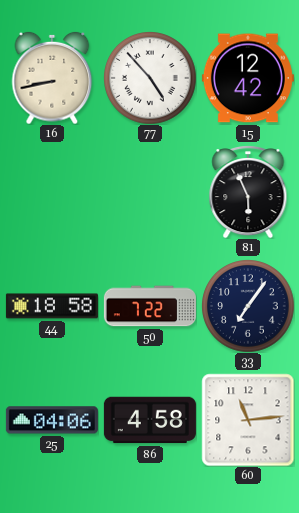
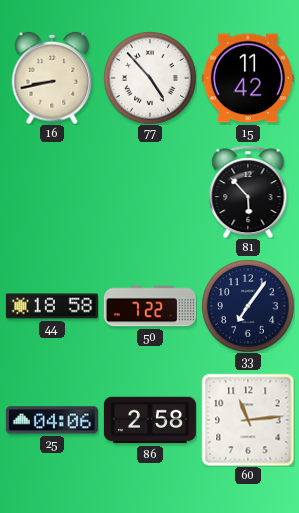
15: 12:42 -> 11:42
81: 5:56 -> 5:53
86: 4:58 -> 2:58
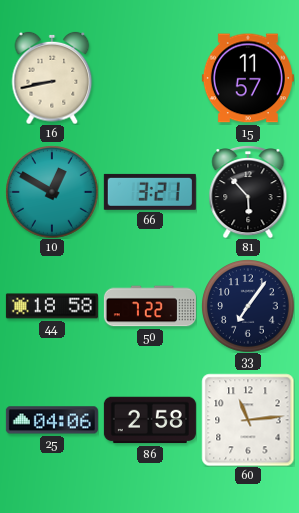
77: 4:53 -> none
15: 11:42 -> 11:57
10: none -> 12:50
66: none -> 3:21
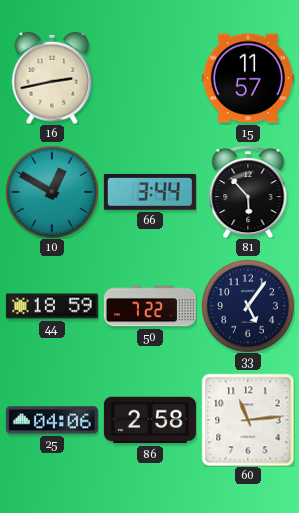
16: 8:43 -> 2:43
66: 3:21 -> 3:44
44: 18:58 -> 18:59
33: 7:06 -> 5:06
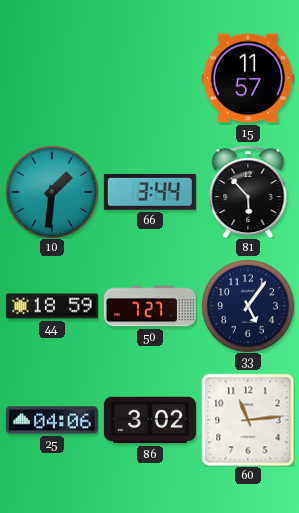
16: 2:43 -> none
10: 12:50 -> 1:31
50: 7:22 -> 7:27
86: 2:58 -> 3:02
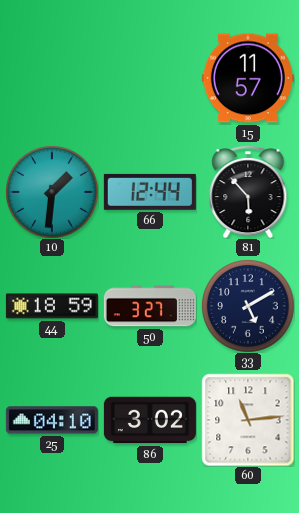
66: 3:44 -> 12:44
50: 7:27 -> 3:27
33: 5:06 -> 5:10
25: 04:06 -> 04:10
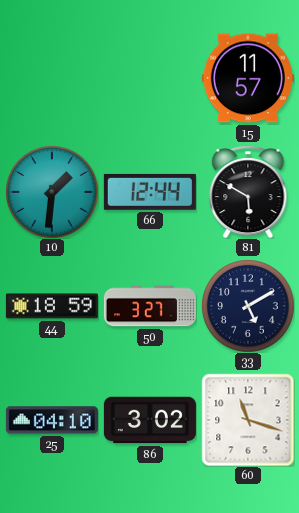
81: 5:53 -> 5:50
60: 11:14 -> 11:18
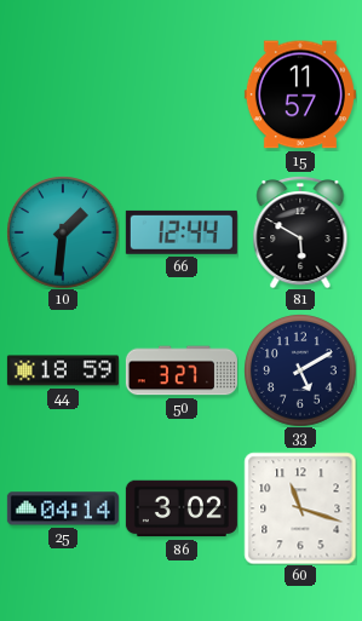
25: 04:10 -> 04:14
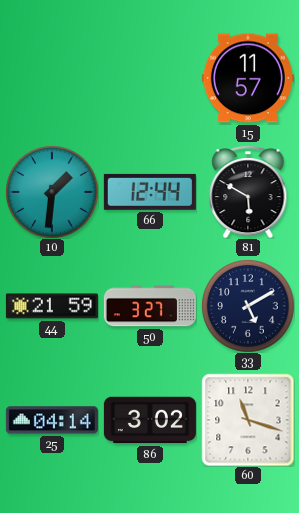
44: 18:59 -> 21:59
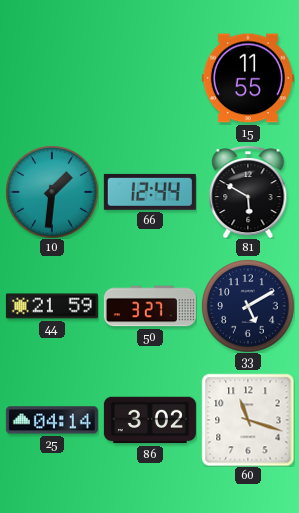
15: 11:57 -> 11:55
